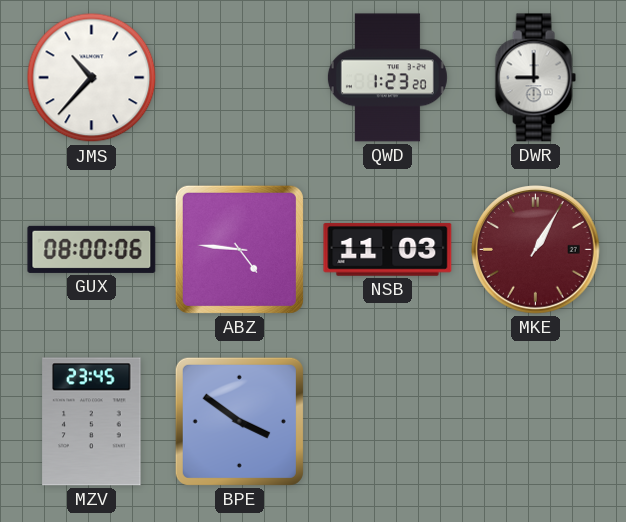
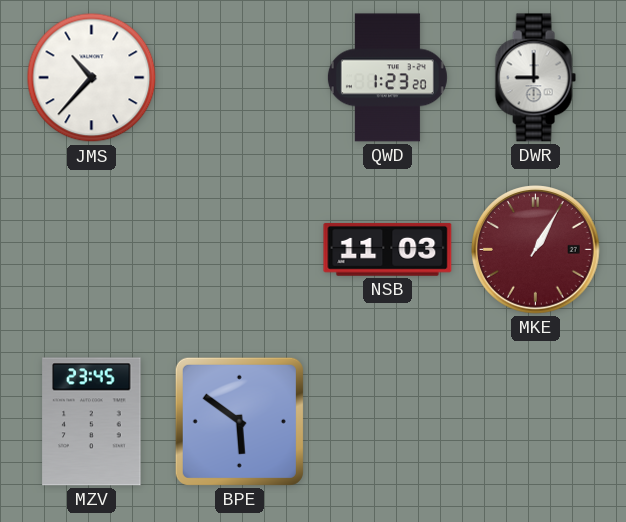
GUX: 08:00 -> none
ABZ: 4:46 -> none
BPE: 3:51 -> 5:51
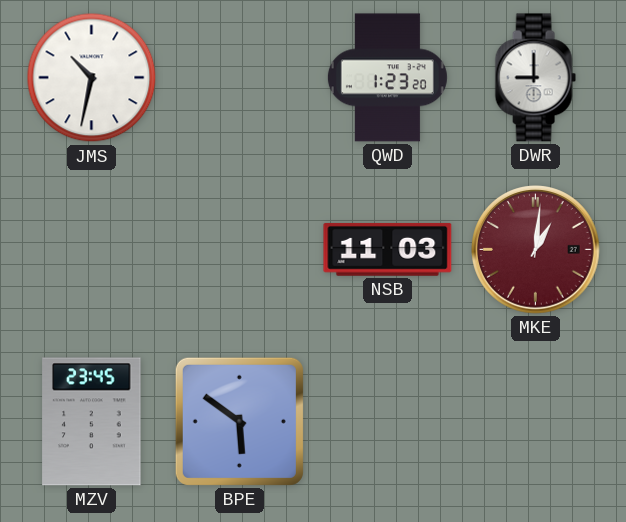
JMS: 10:37 -> 10:32
MKE: 1:05 -> 1:01
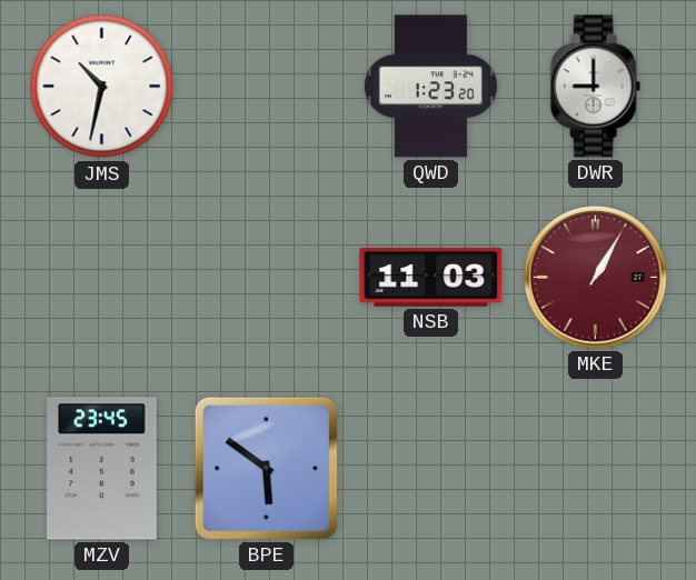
MKE: 1:01 -> 1:05
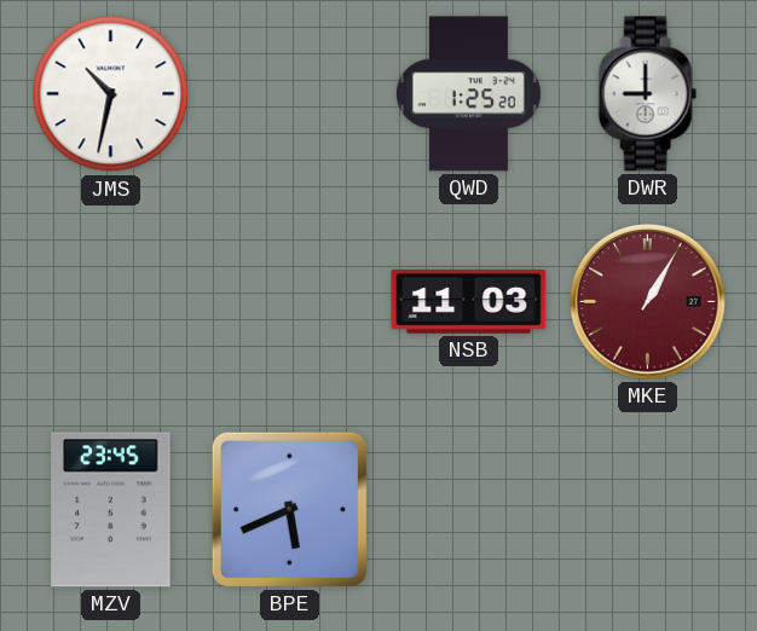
QWD: 1:23 -> 1:25
BPE: 5:51 -> 5:41
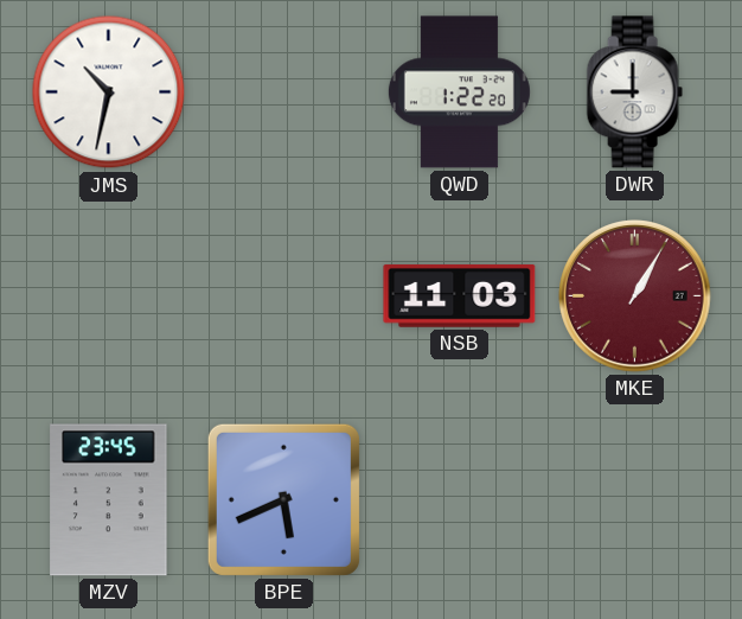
QWD: 1:25 -> 1:22
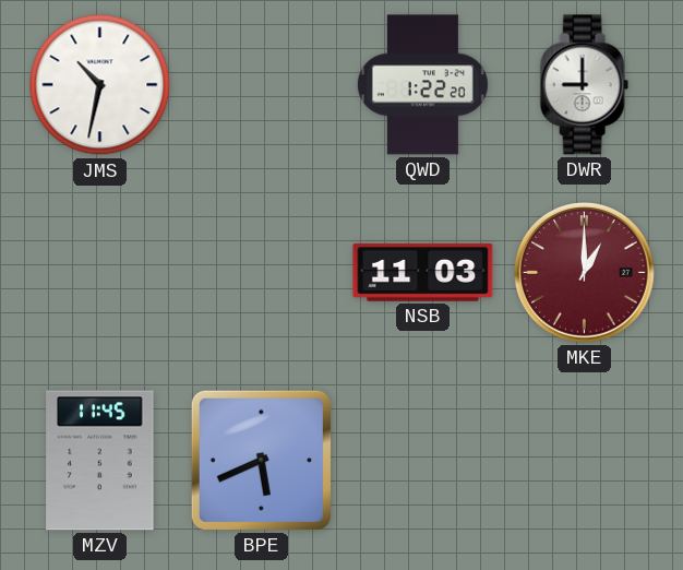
MKE: 1:05 -> 1:00
MZV: 23:45 -> 11:45
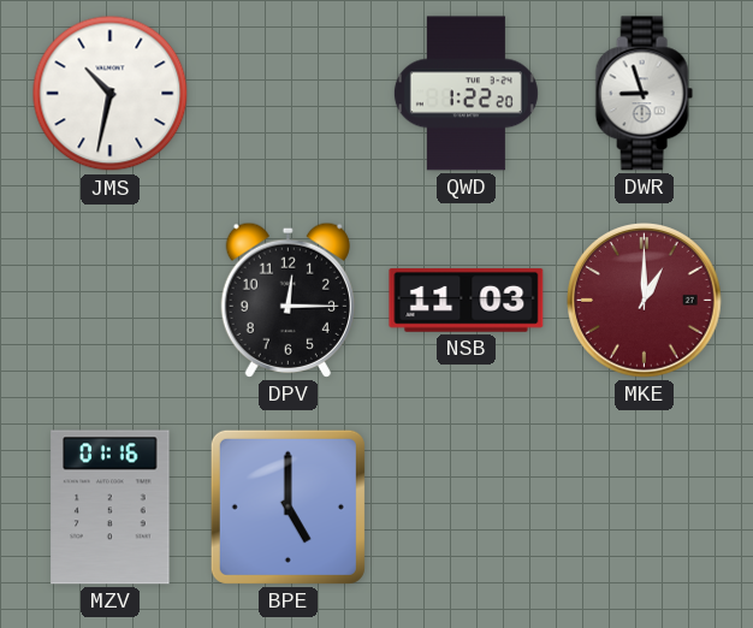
DWR: 9:00 -> 8:57
DPV: none -> 12:15
MZV: 11:45 -> 01:16
BPE: 5:41 -> 5:00
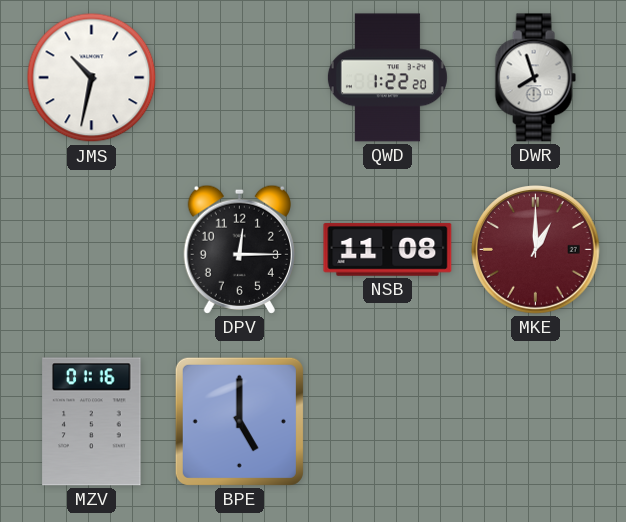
DWR: 8:57 -> 7:57
NSB: 11:03 -> 11:08
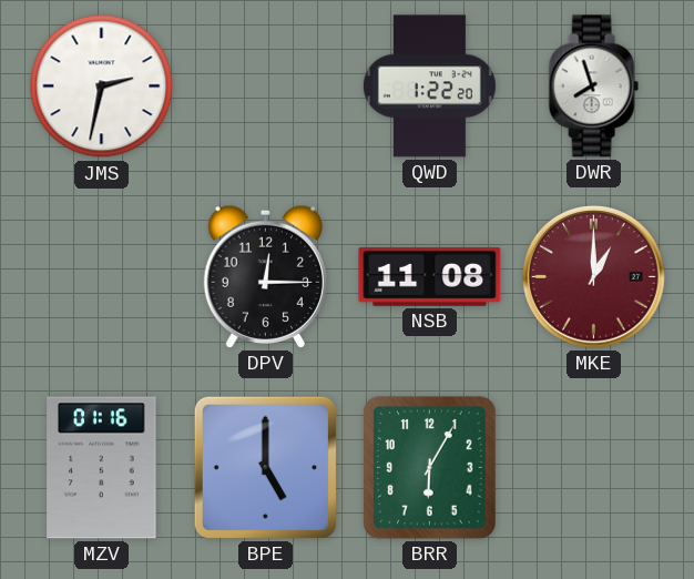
JMS: 10:32 -> 2:32
BRR: none -> 6:05
